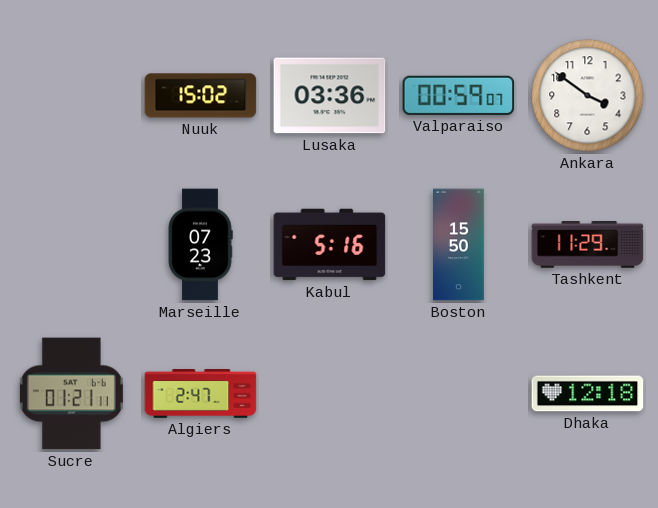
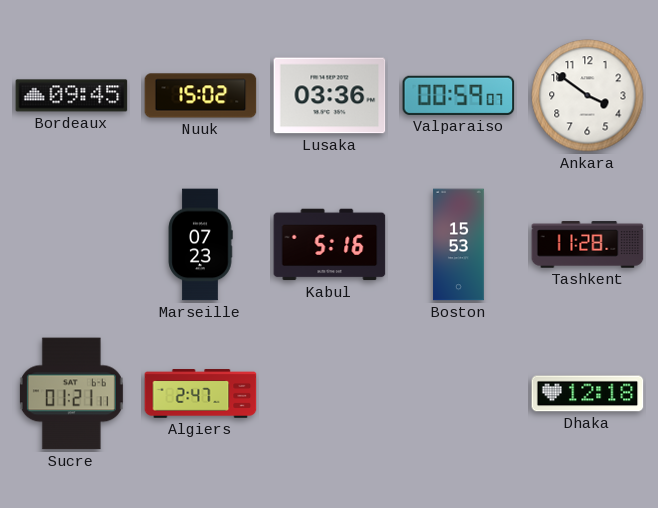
Bordeaux: none -> 09:45
Boston: 15:50 -> 15:53
Tashkent: 11:29 -> 11:28
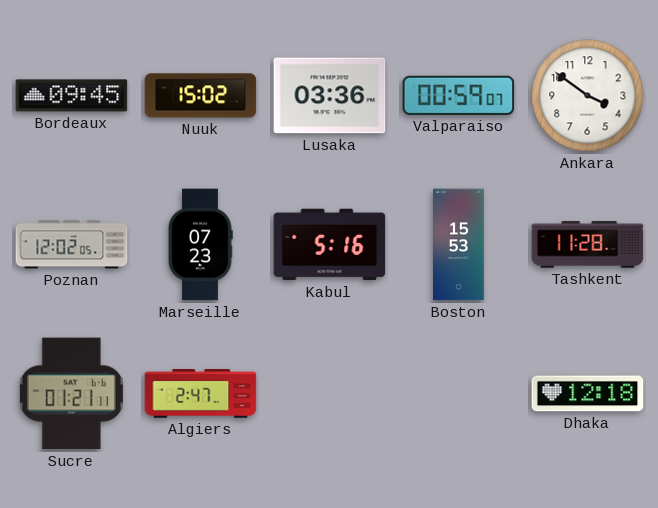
Poznan: none -> 12:02
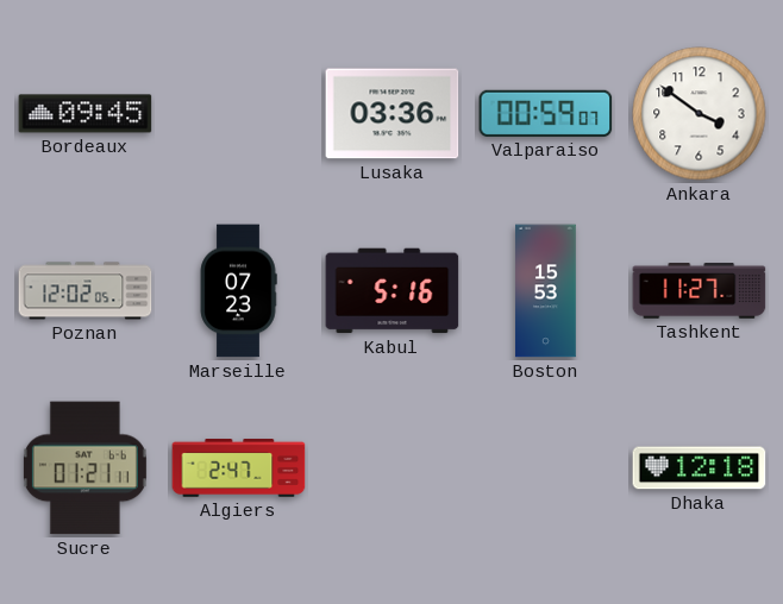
Nuuk: 15:02 -> none
Tashkent: 11:28 -> 11:27
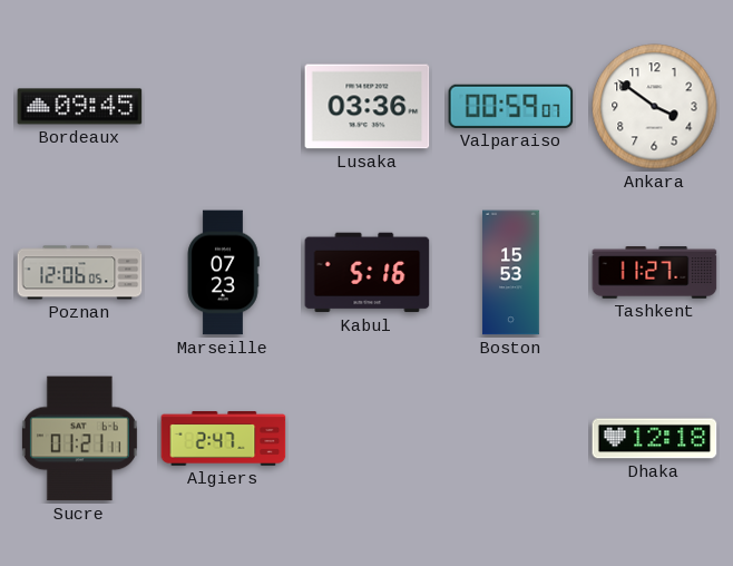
Poznan: 12:02 -> 12:06
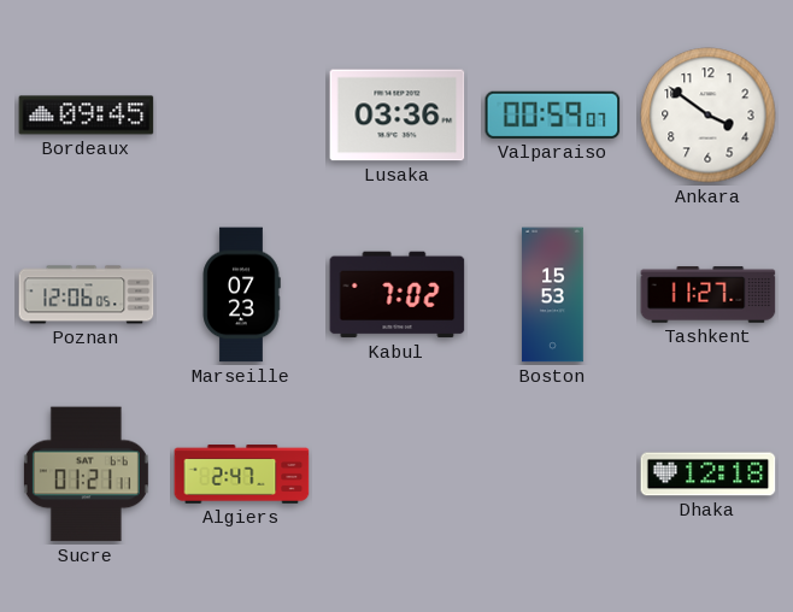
Kabul: 5:16 -> 7:02
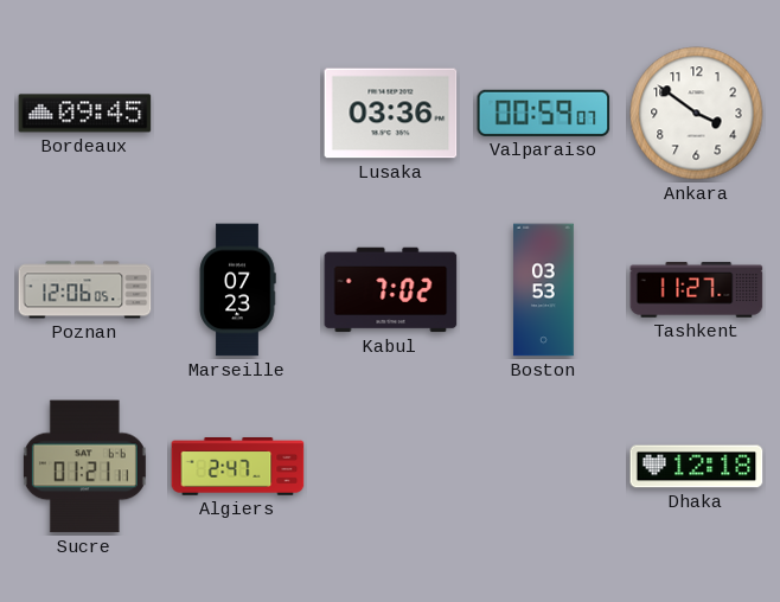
Boston: 15:53 -> 03:53
